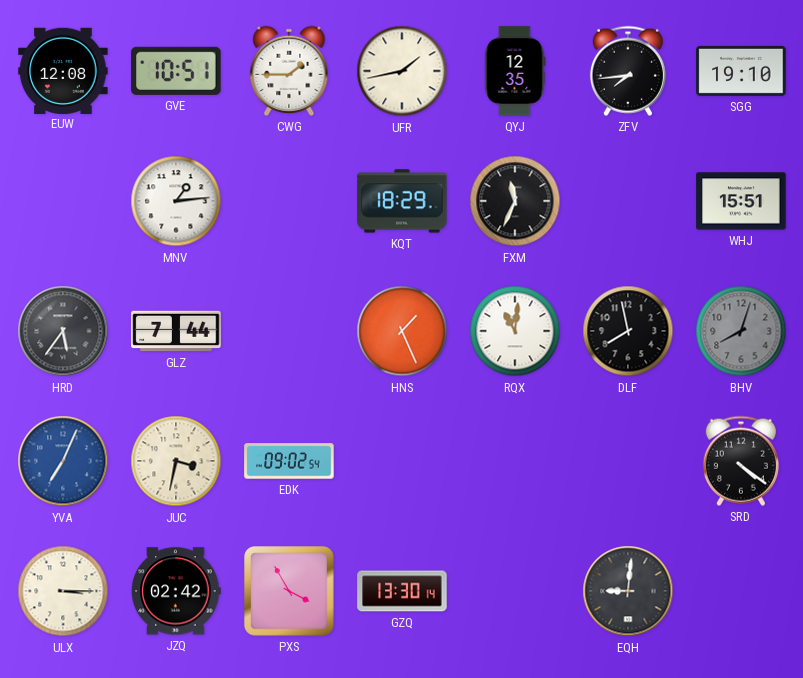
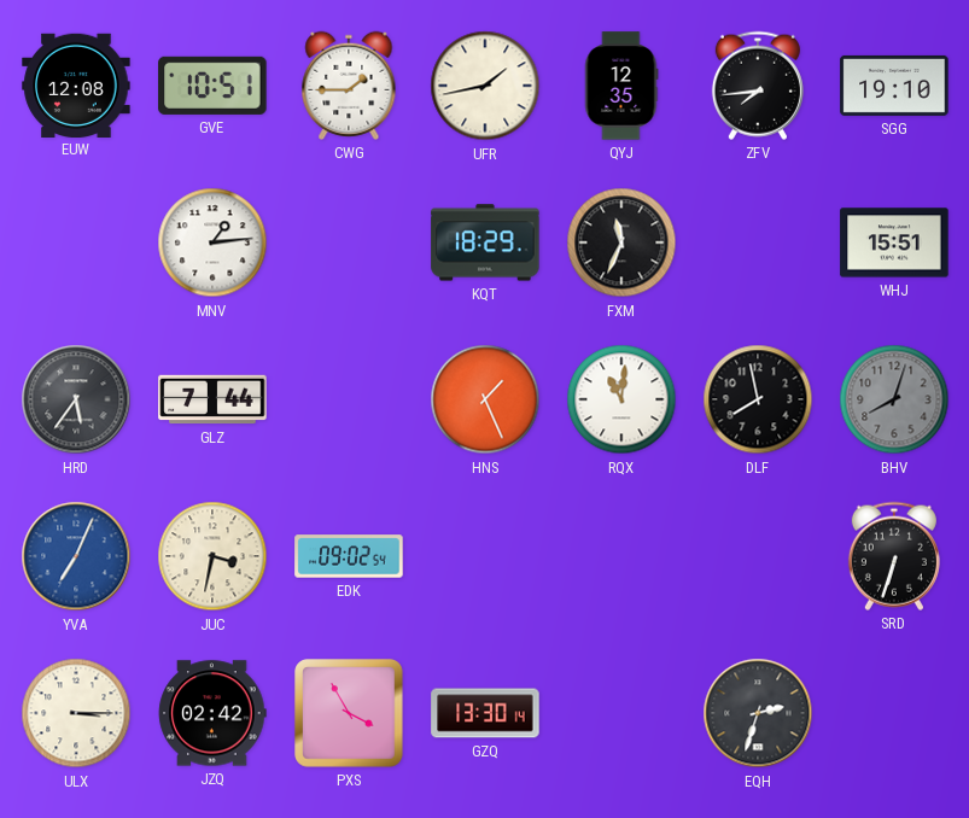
SRD: 4:21 -> 6:33
EQH: 9:01 -> 2:33
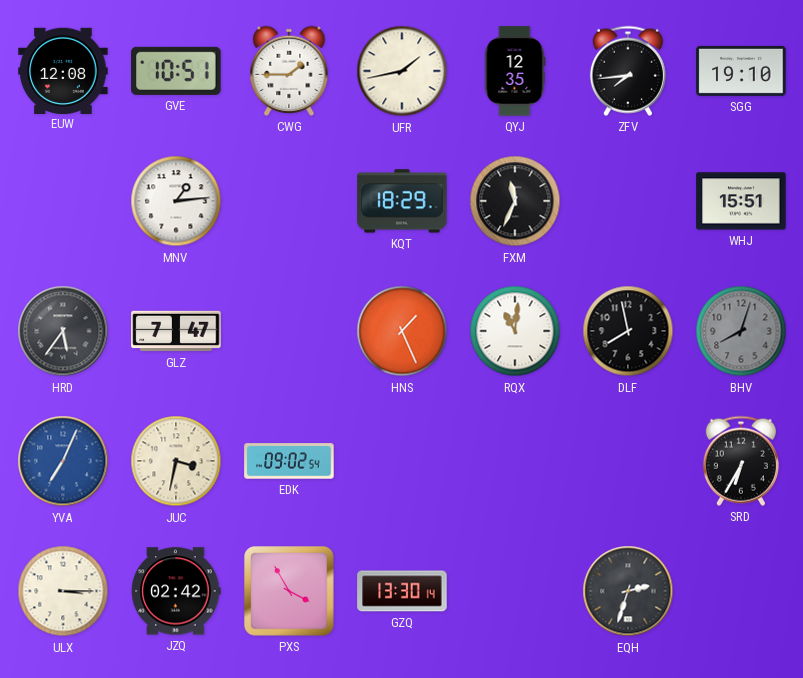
GLZ: 7:44 -> 7:47
SRD: 6:33 -> 6:35
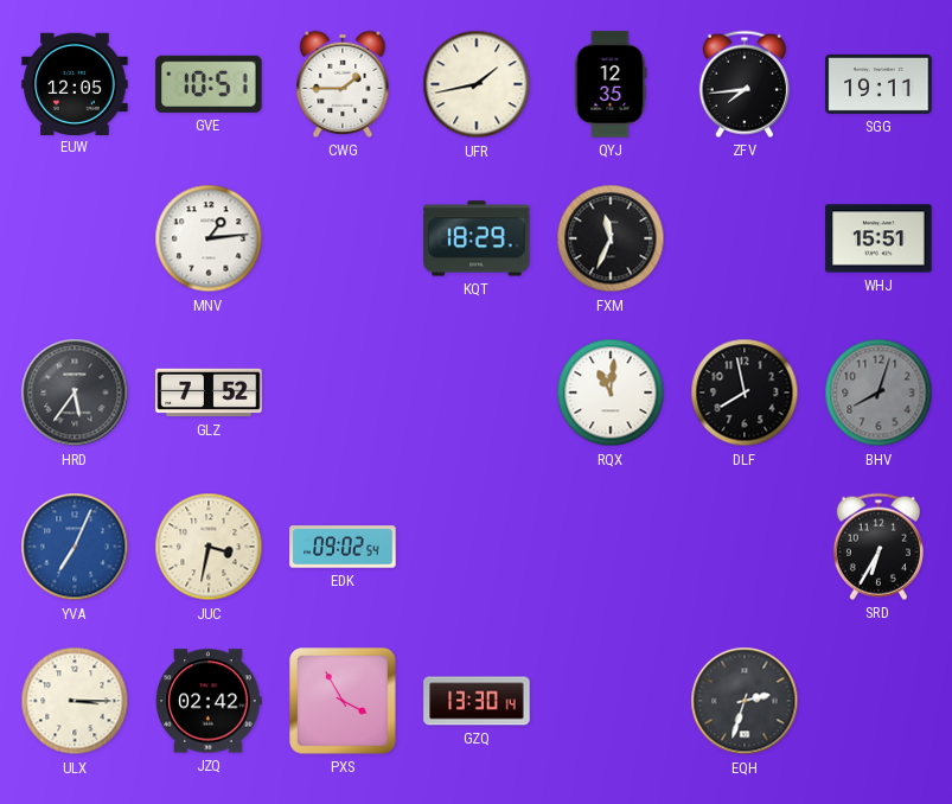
EUW: 12:08 -> 12:05
SGG: 19:10 -> 19:11
GLZ: 7:47 -> 7:52
HNS: 1:26 -> none
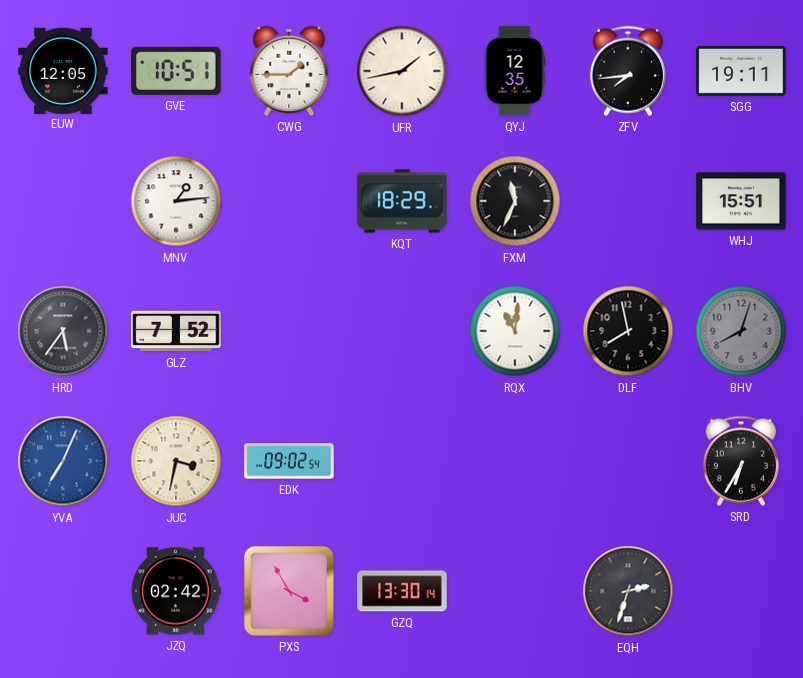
ULX: 3:15 -> none
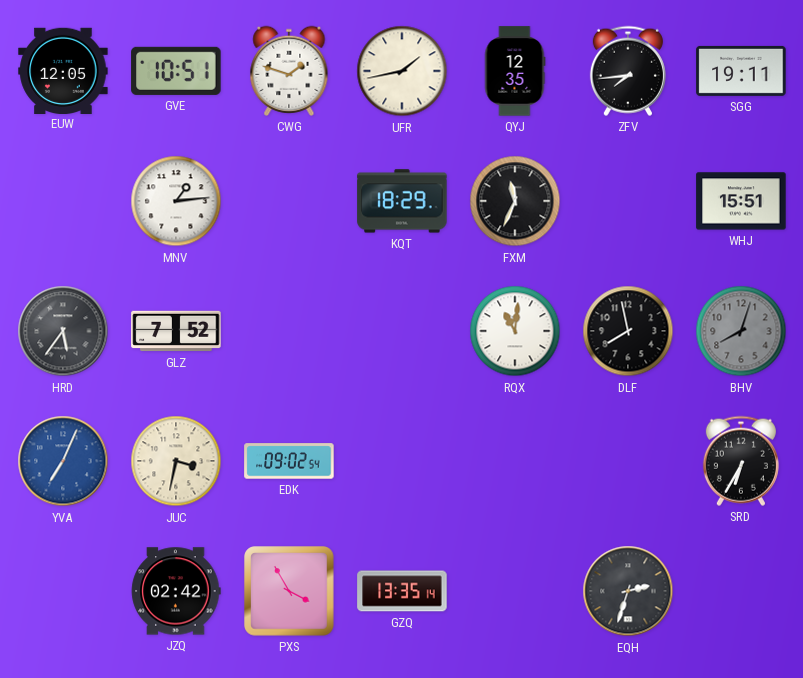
CWG: 1:45 -> 1:48
GZQ: 13:30 -> 13:35
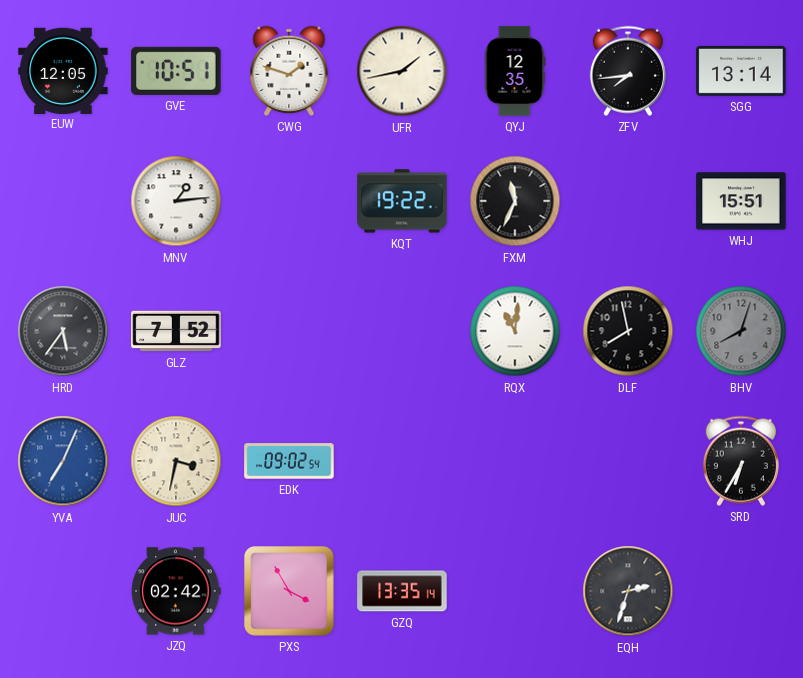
SGG: 19:11 -> 13:14
KQT: 18:29 -> 19:22
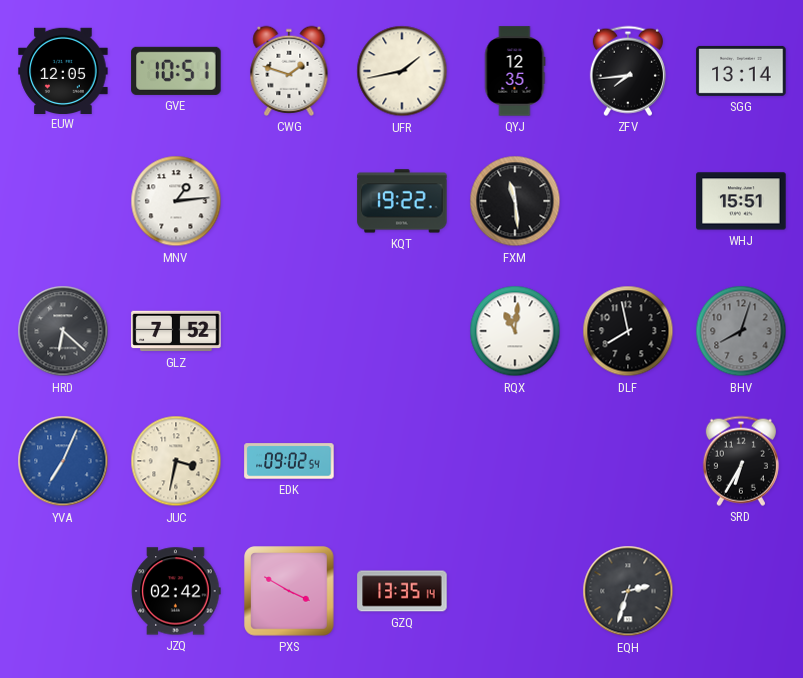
FXM: 11:34 -> 11:29
HRD: 5:36 -> 6:22
PXS: 3:55 -> 3:50
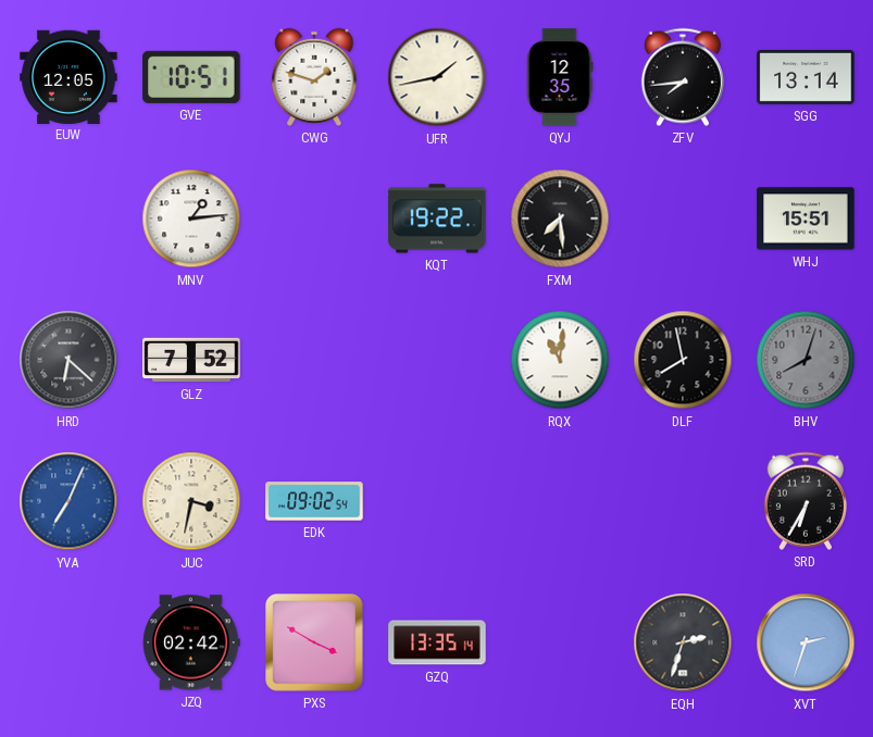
FXM: 11:29 -> 7:29
XVT: none -> 2:33
